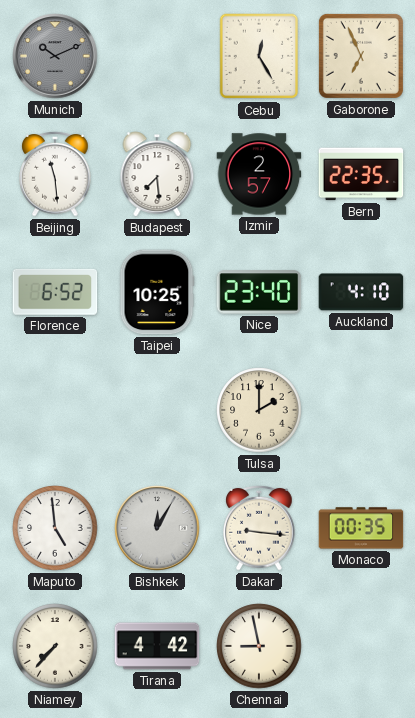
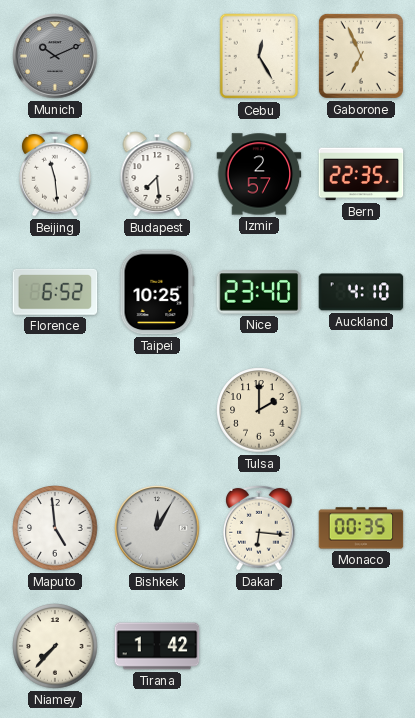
Dakar: 9:16 -> 6:16
Tirana: 4:42 -> 1:42
Chennai: 8:58 -> none
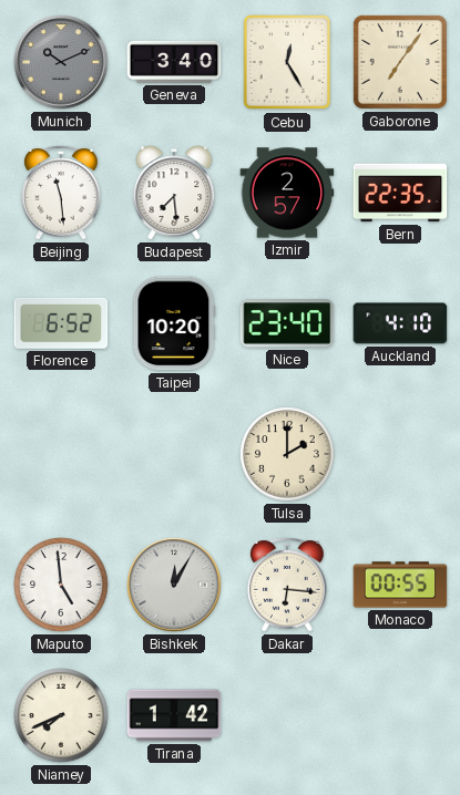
Geneva: none -> 3:40
Gaborone: 6:56 -> 7:06
Taipei: 10:25 -> 10:20
Monaco: 00:35 -> 00:55
Niamey: 7:37 -> 7:41
